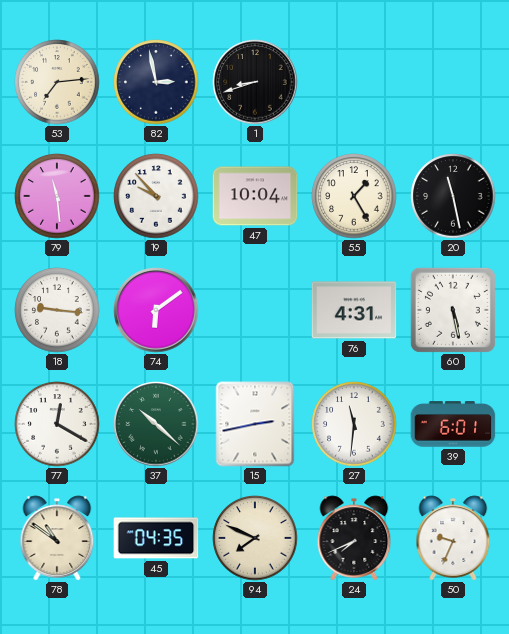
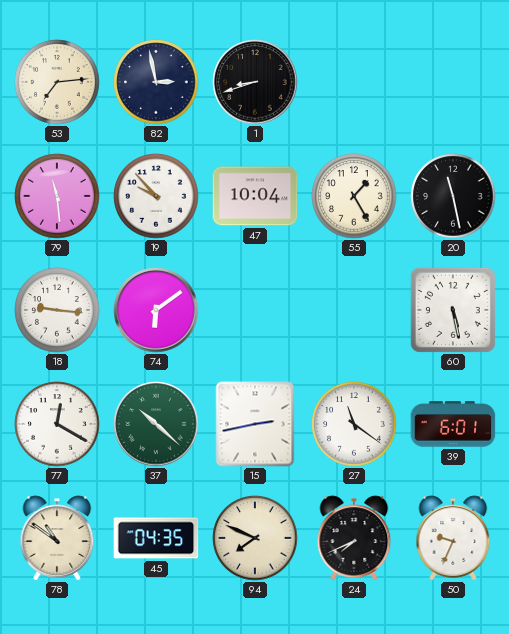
76: 4:31 -> none
27: 11:31 -> 11:21
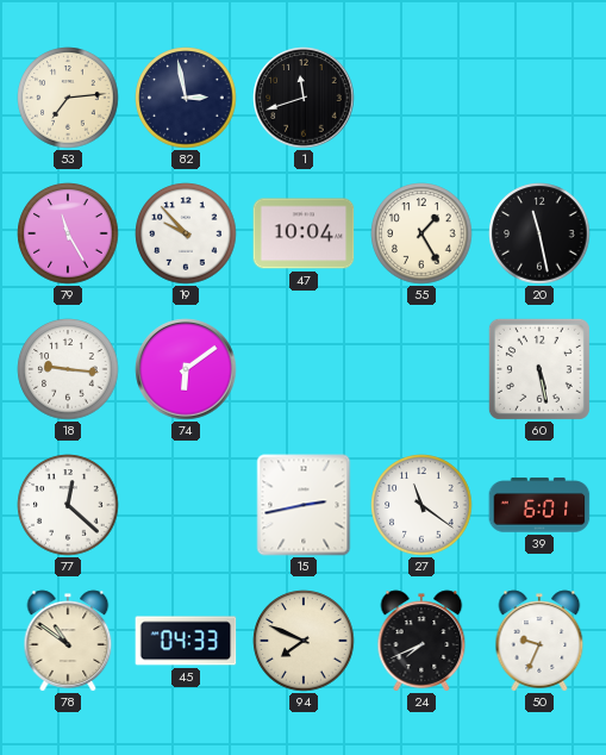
1: 8:42 -> 11:42
79: 11:29 -> 11:25
77: 12:20 -> 12:22
37: 10:22 -> none
45: 04:35 -> 04:33
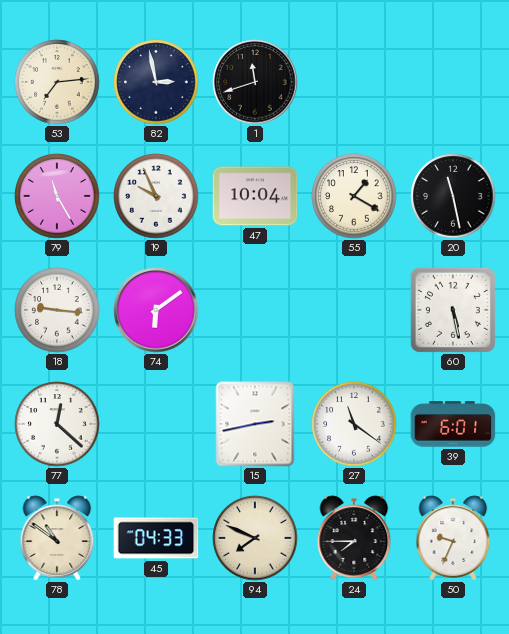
19: 9:53 -> 9:56
55: 1:25 -> 1:20
24: 7:41 -> 7:45
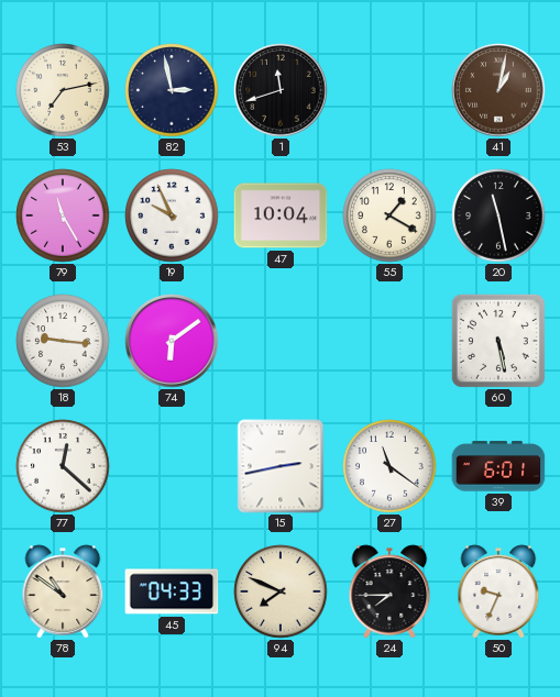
53: 7:14 -> 7:13
41: none -> 1:02
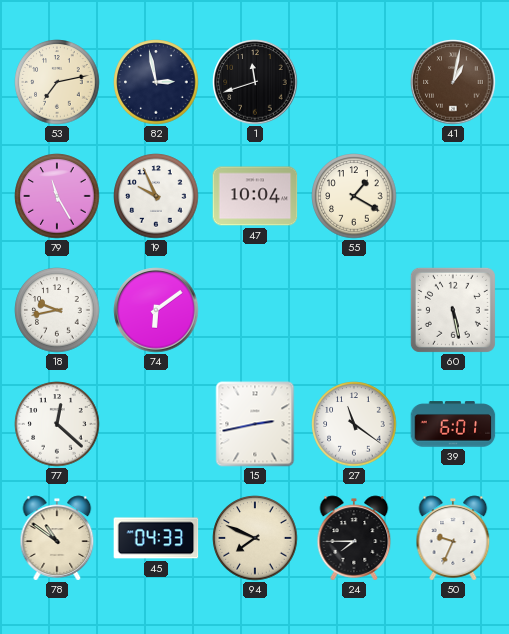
20: 11:28 -> none
18: 9:16 -> 9:43
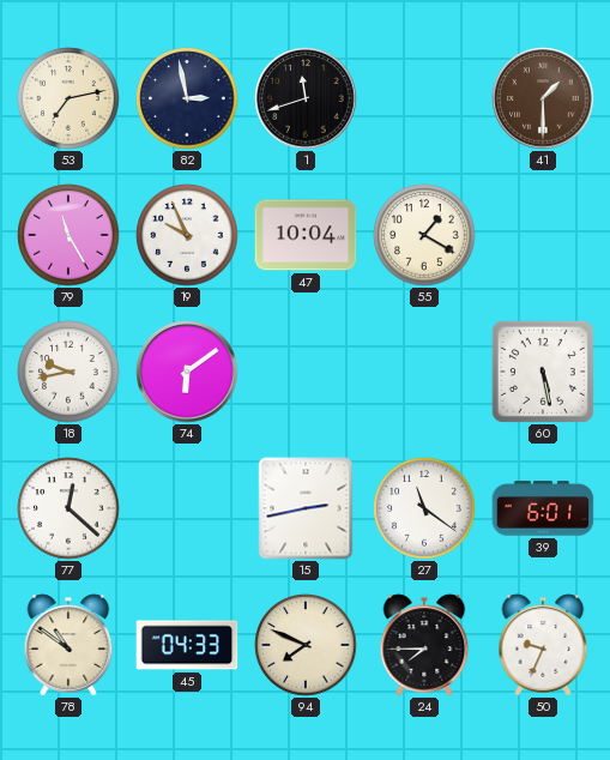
41: 1:02 -> 1:30
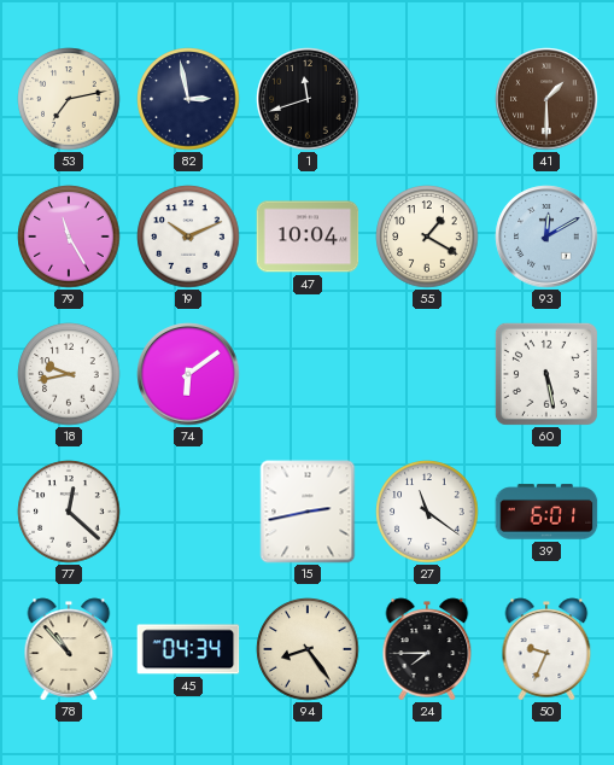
19: 9:56 -> 10:11
93: none -> 12:10
78: 10:51 -> 10:53
45: 04:33 -> 04:34
94: 7:49 -> 8:24
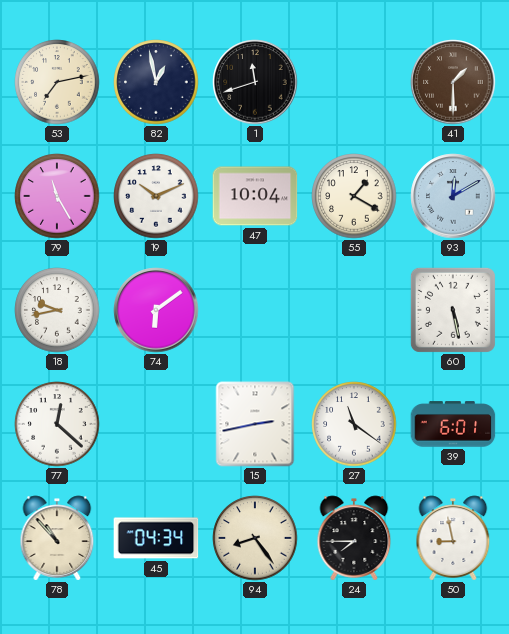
82: 2:58 -> 12:58
50: 9:34 -> 8:58
